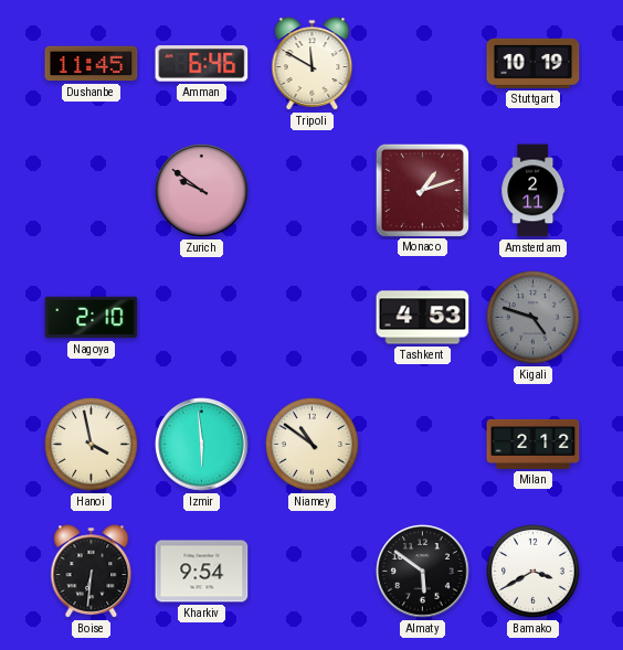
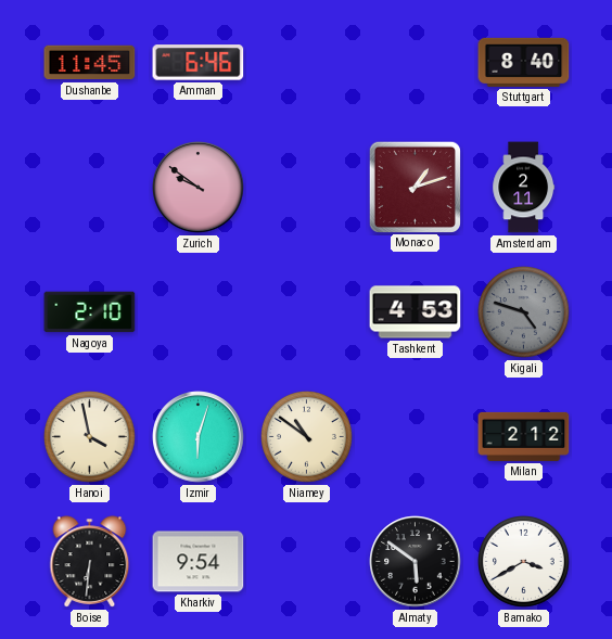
Tripoli: 11:50 -> none
Stuttgart: 10:19 -> 8:40
Izmir: 5:59 -> 6:03
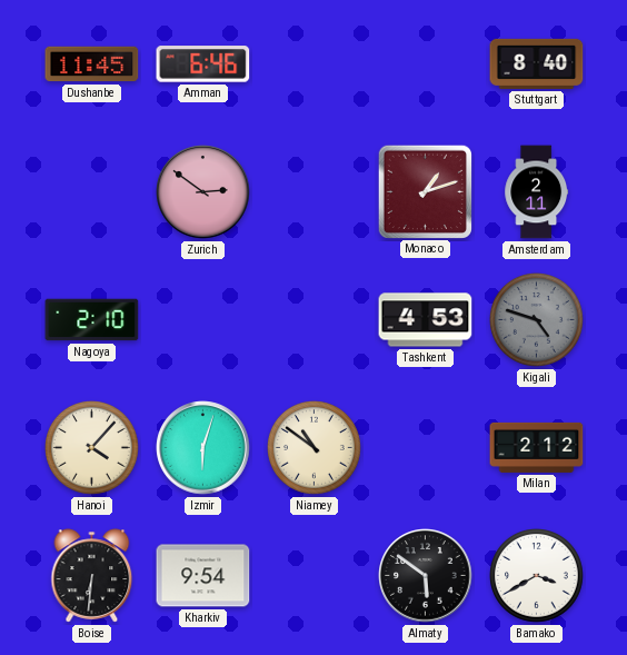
Zurich: 9:51 -> 2:51
Hanoi: 3:58 -> 4:07
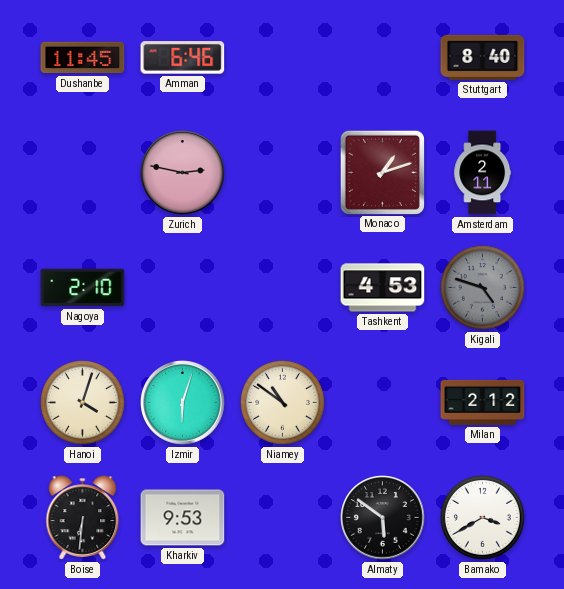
Zurich: 2:51 -> 2:47
Hanoi: 4:07 -> 4:03
Kharkiv: 9:54 -> 9:53
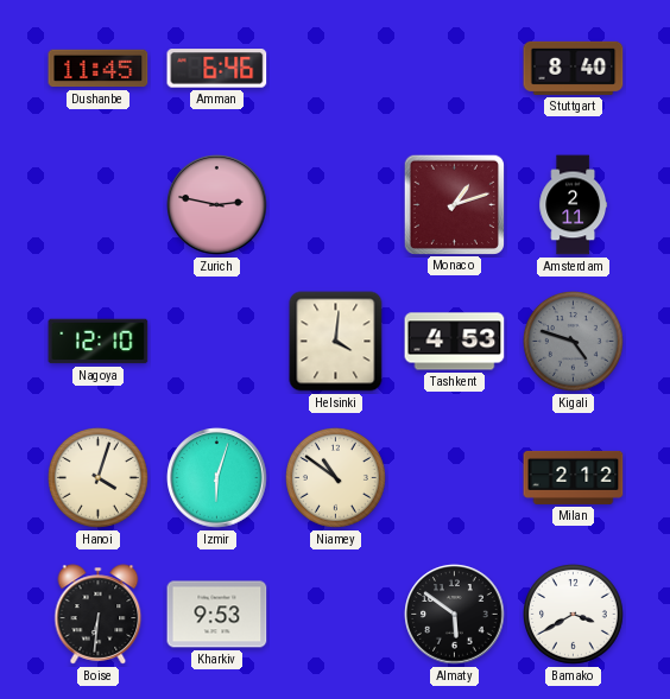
Nagoya: 2:10 -> 12:10
Helsinki: none -> 4:01
